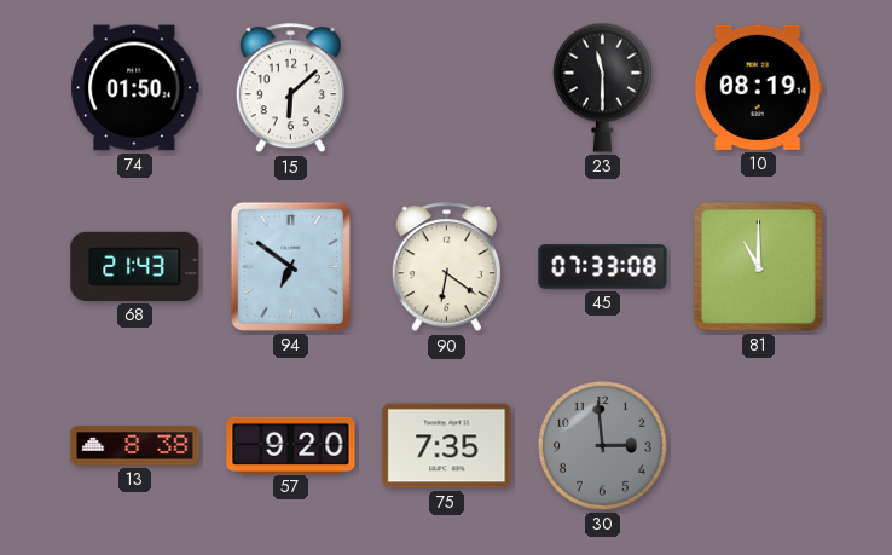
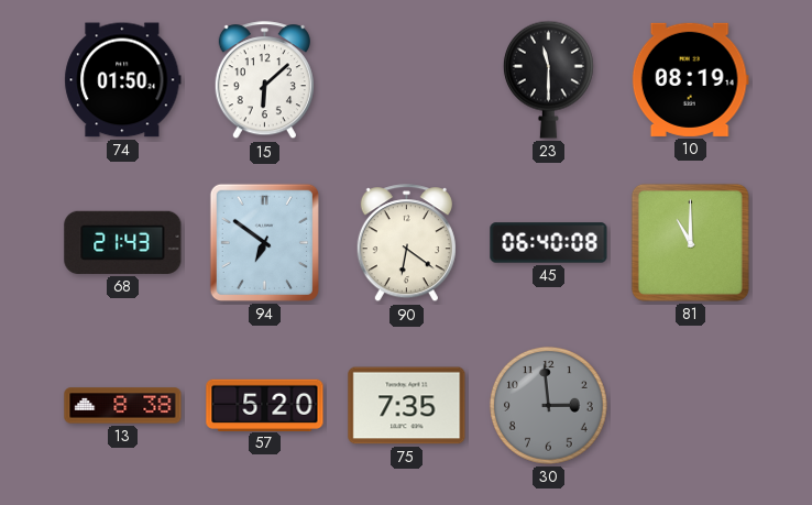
45: 07:33 -> 06:40
57: 9:20 -> 5:20
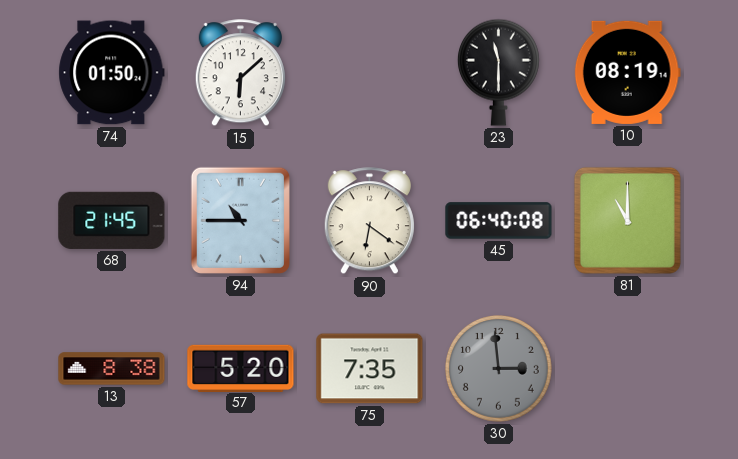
68: 21:43 -> 21:45
94: 6:51 -> 10:45
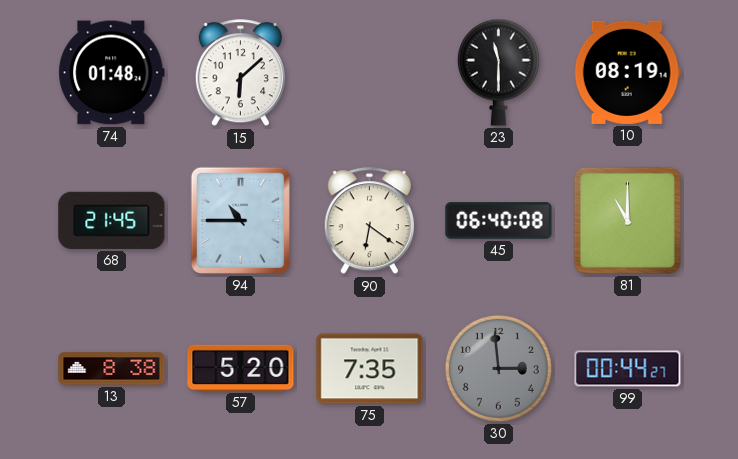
74: 01:50 -> 01:48
99: none -> 00:44
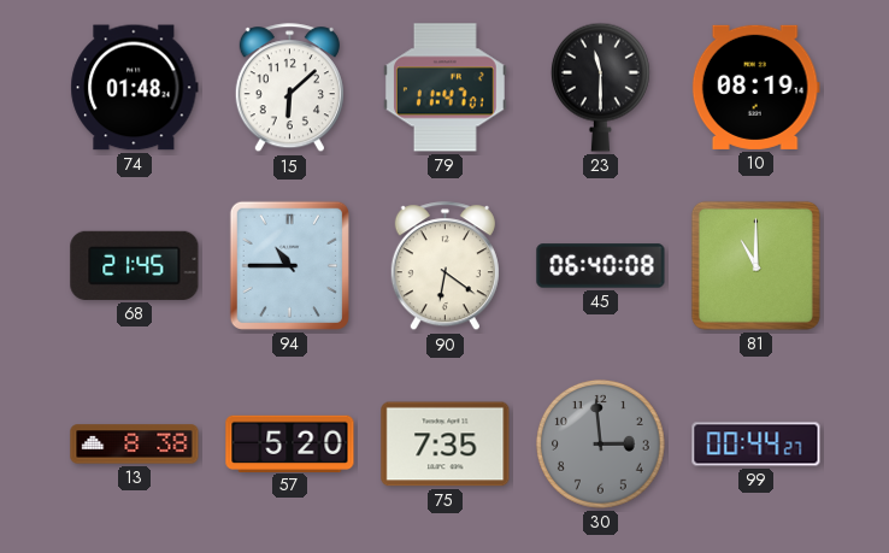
79: none -> 11:47
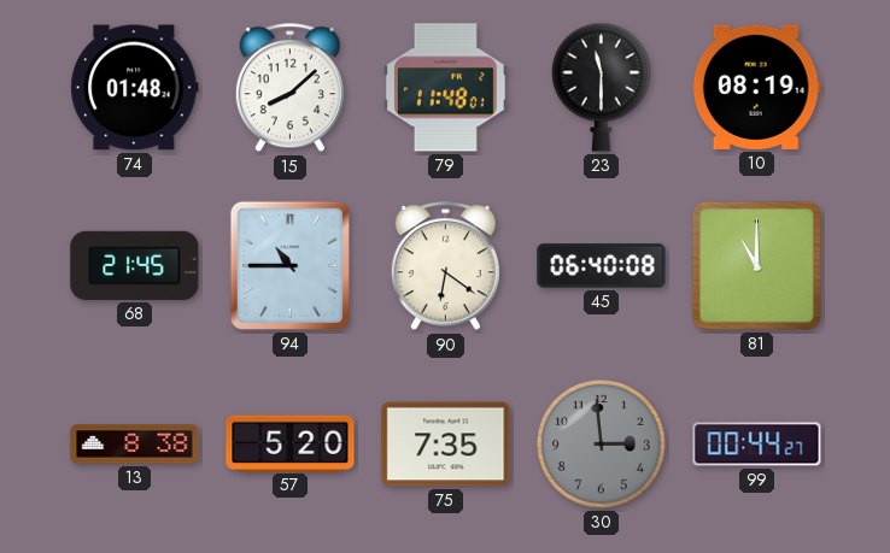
15: 6:08 -> 8:08
79: 11:47 -> 11:48
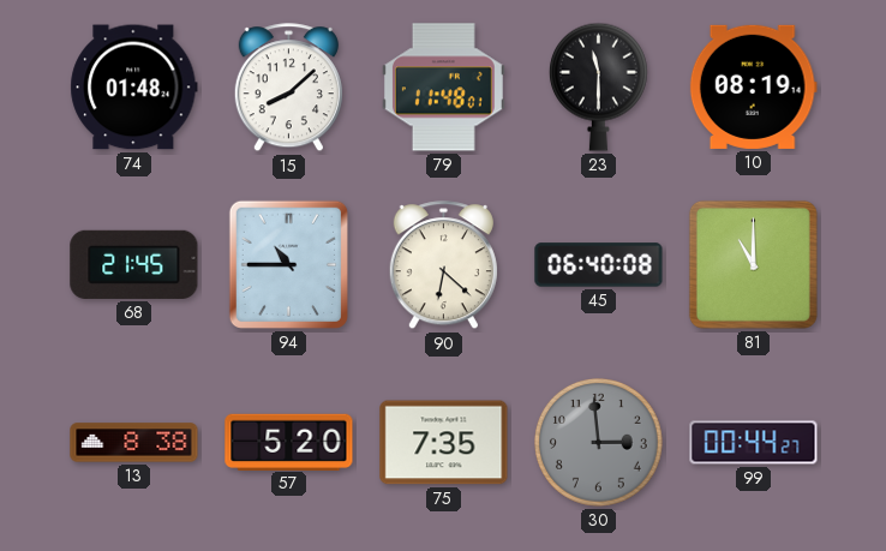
90: 6:21 -> 6:22
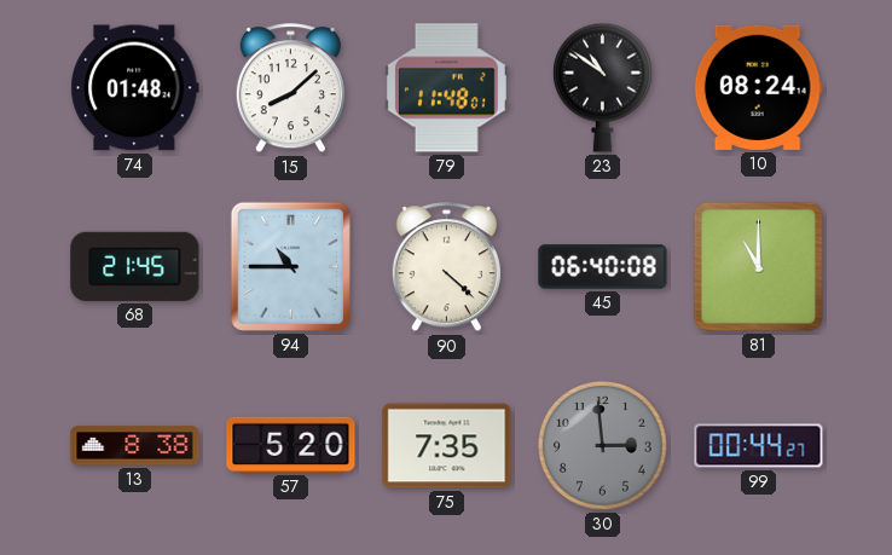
23: 11:30 -> 10:51
10: 08:19 -> 08:24
90: 6:22 -> 4:22
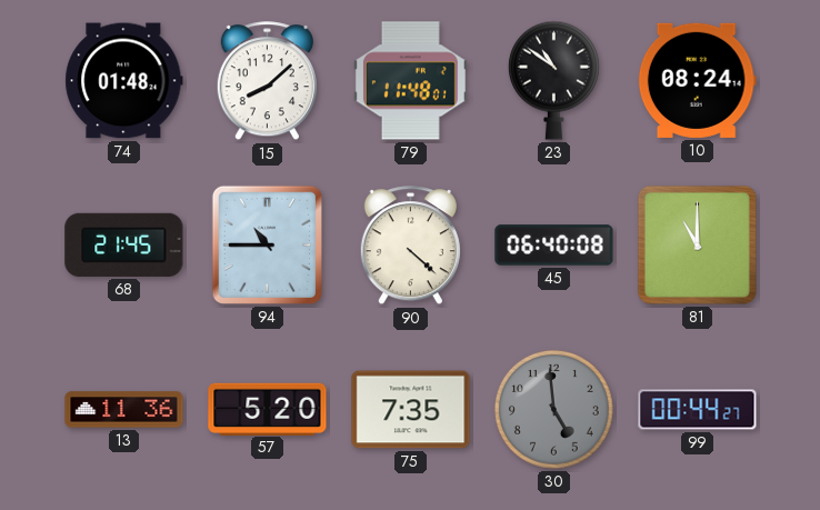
13: 8:38 -> 11:36
30: 2:59 -> 4:59
